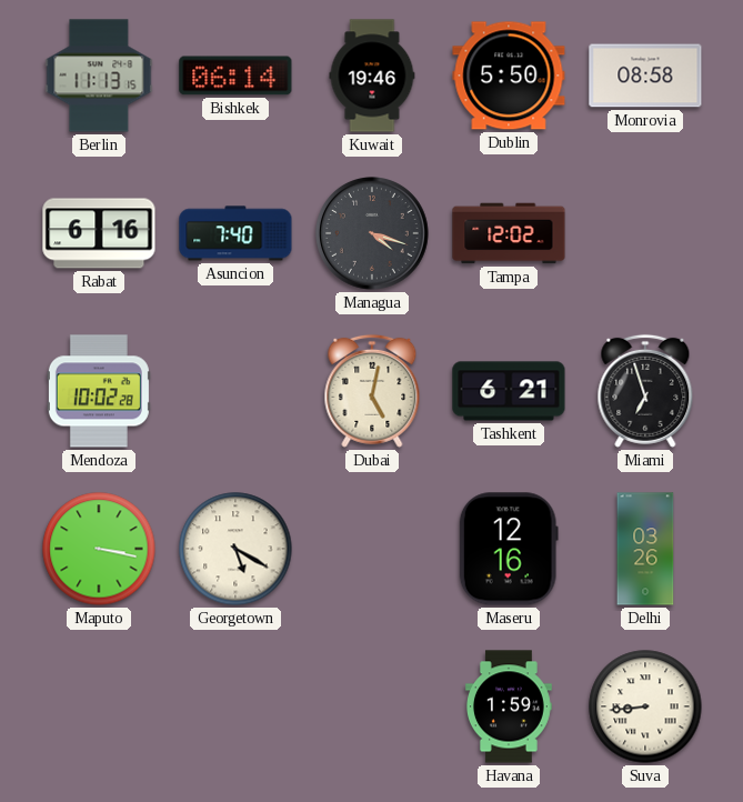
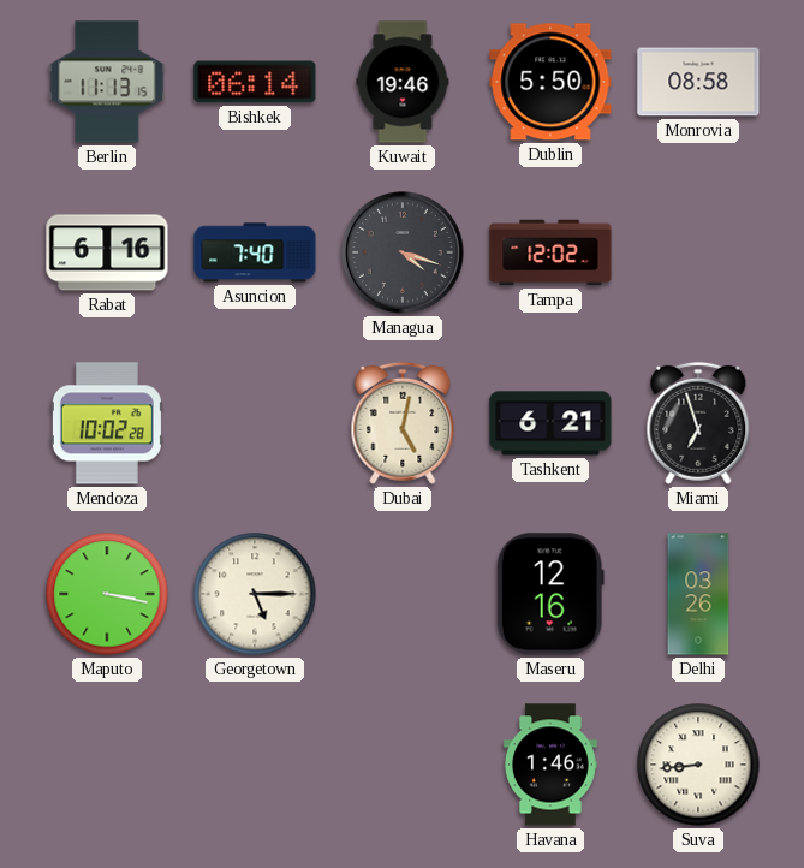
Georgetown: 5:20 -> 5:15
Havana: 1:59 -> 1:46
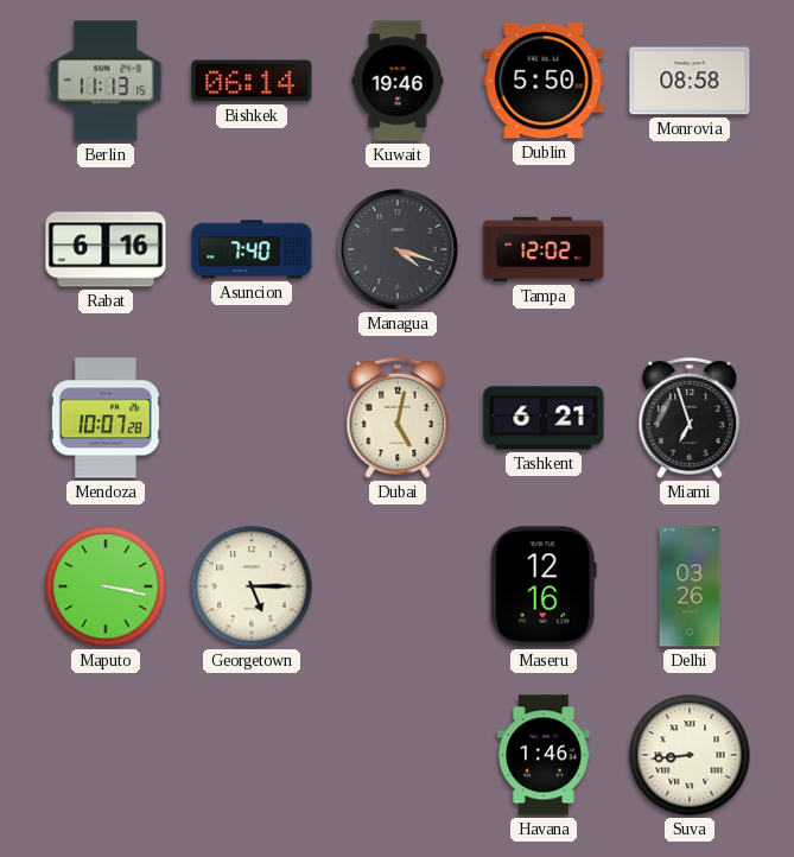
Mendoza: 10:02 -> 10:07
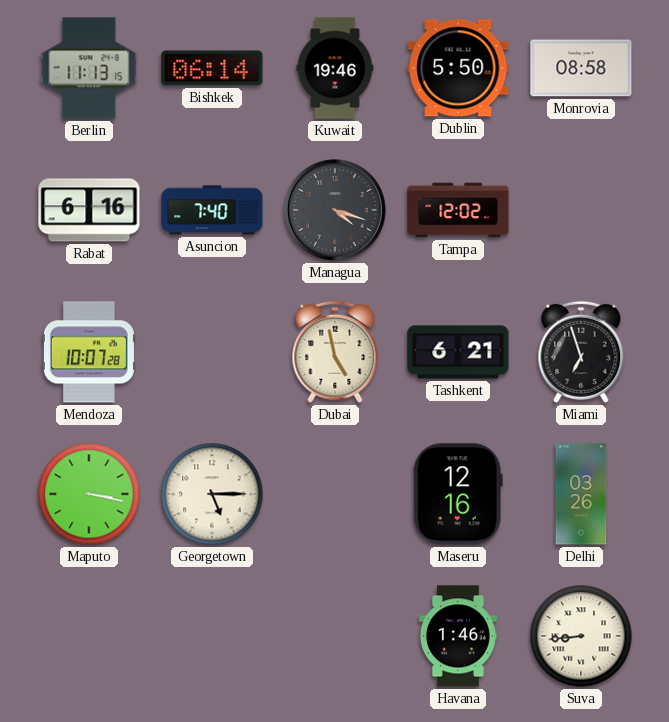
Dubai: 5:02 -> 4:58
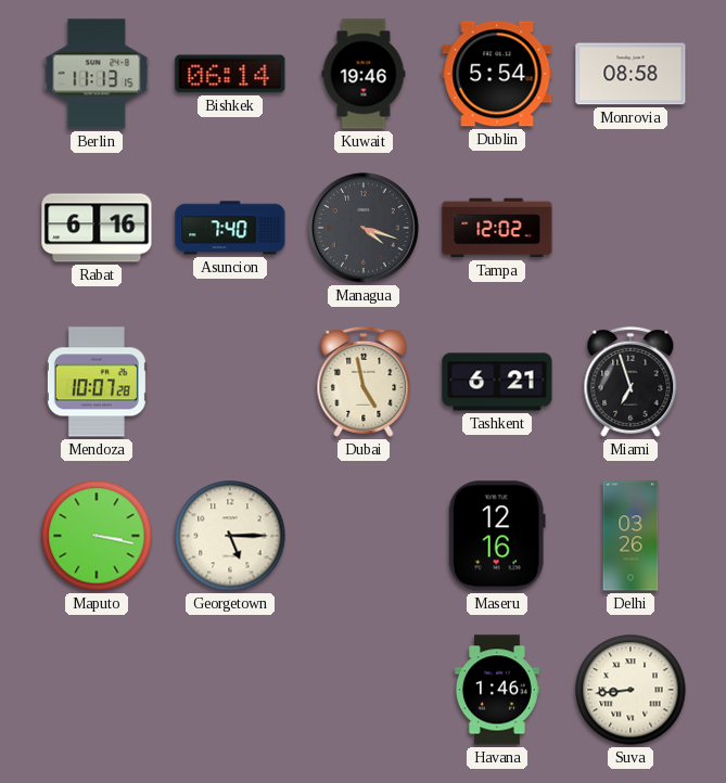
Dublin: 5:50 -> 5:54
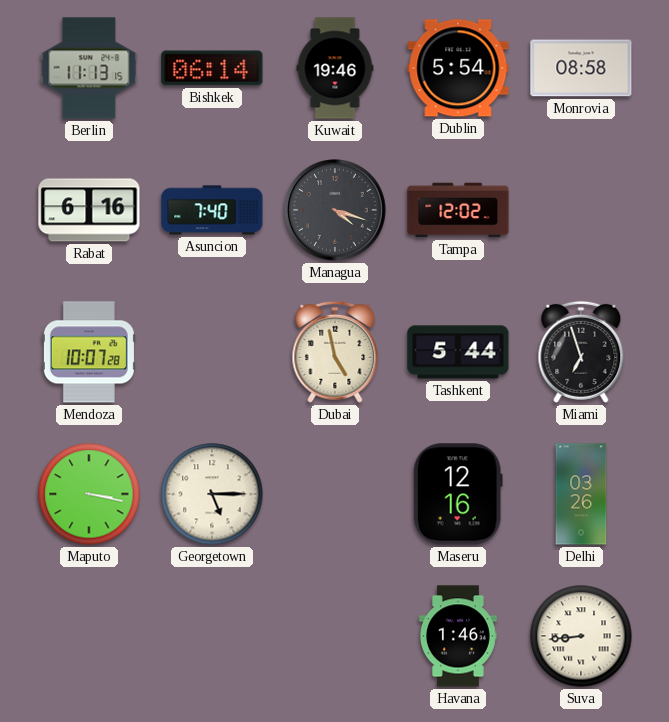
Tashkent: 6:21 -> 5:44
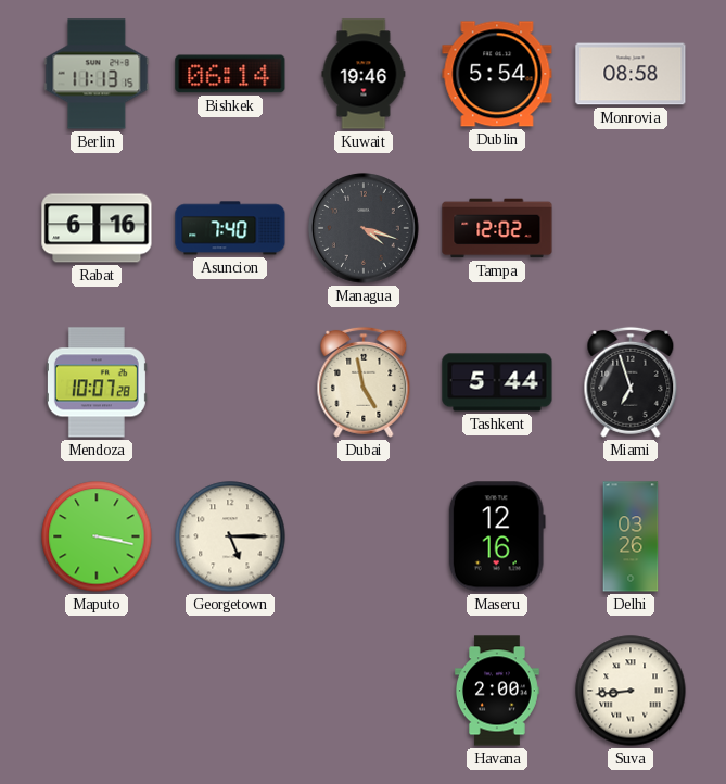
Havana: 1:46 -> 2:00
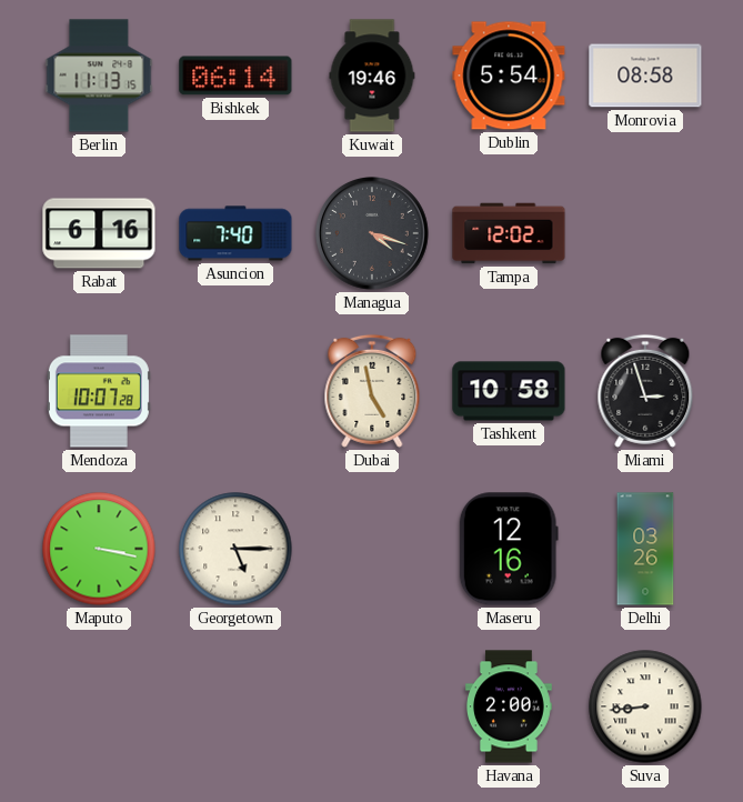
Tashkent: 5:44 -> 10:58
Miami: 6:57 -> 2:57
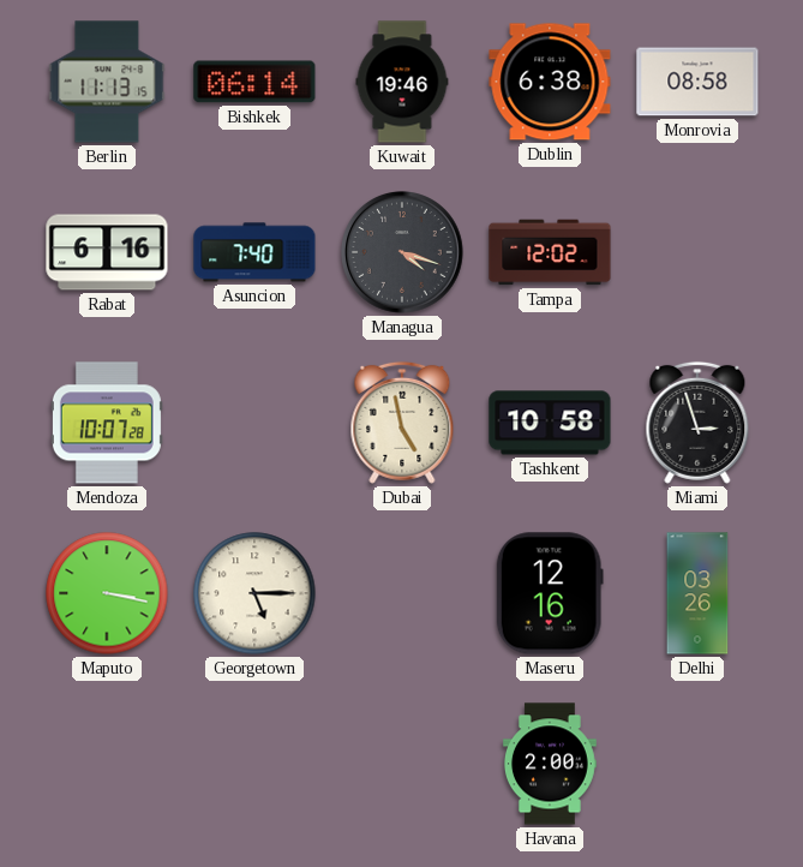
Dublin: 5:54 -> 6:38
Suva: 8:44 -> none
